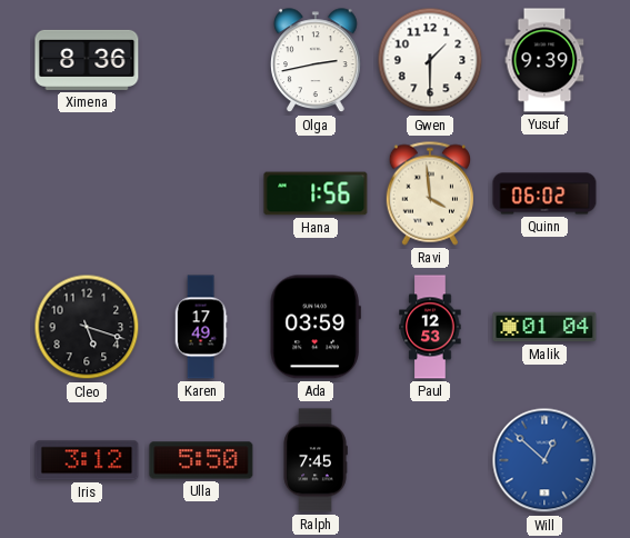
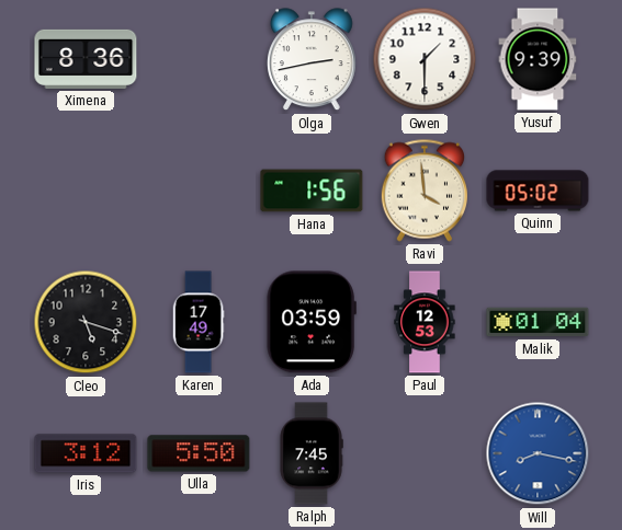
Quinn: 06:02 -> 05:02
Will: 12:52 -> 8:17
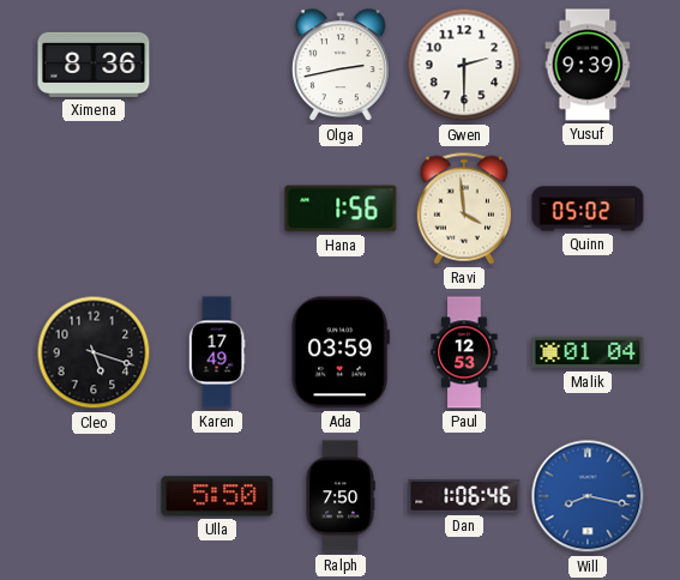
Gwen: 1:30 -> 2:30
Iris: 3:12 -> none
Ralph: 7:45 -> 7:50
Dan: none -> 1:06
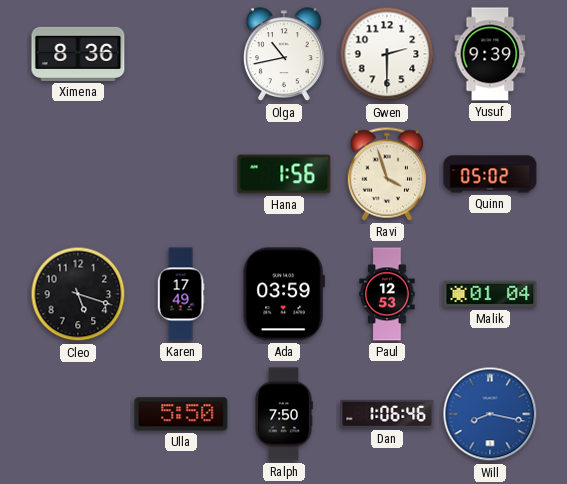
Olga: 2:43 -> 10:43
Ravi: 3:59 -> 3:57
